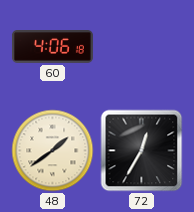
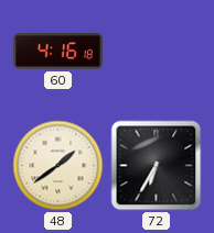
60: 4:06 -> 4:16
72: 12:35 -> 6:35
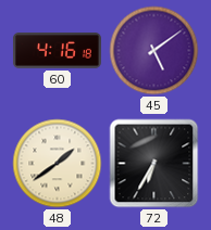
45: none -> 5:09
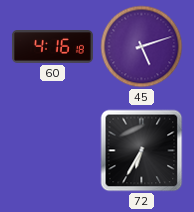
45: 5:09 -> 5:12
48: 1:39 -> none
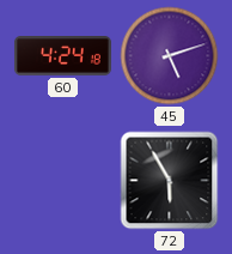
60: 4:16 -> 4:24
72: 6:35 -> 5:55
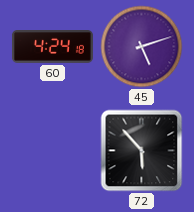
72: 5:55 -> 5:53
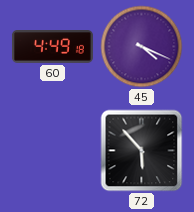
60: 4:24 -> 4:49
45: 5:12 -> 4:19
